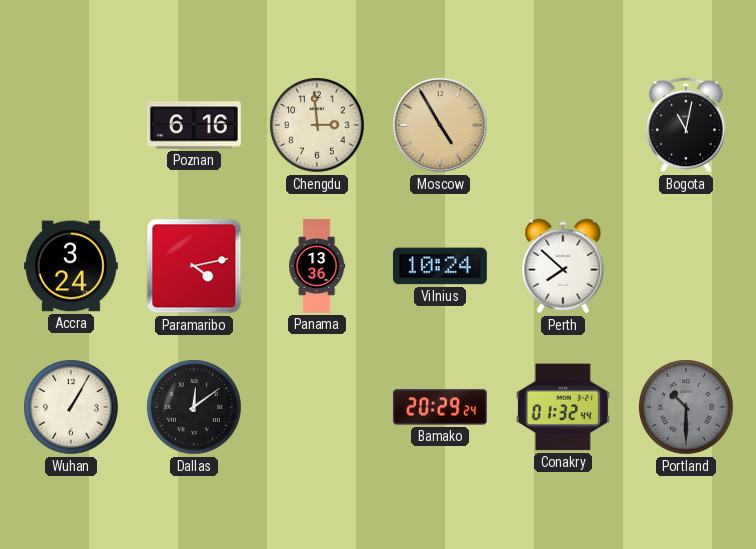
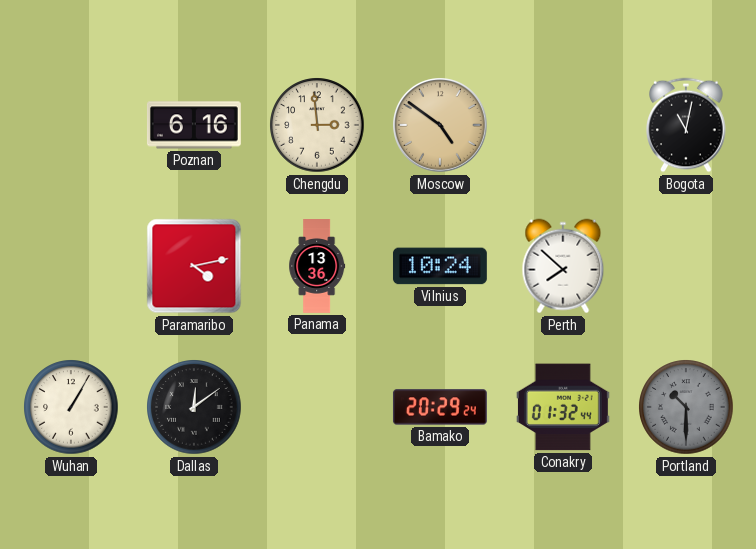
Moscow: 4:55 -> 4:51
Accra: 3:24 -> none
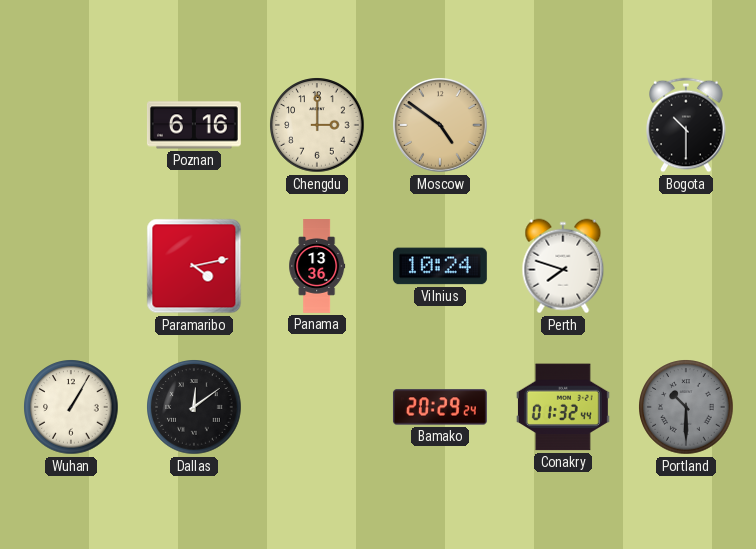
Chengdu: 2:59 -> 3:00
Bogota: 11:02 -> 10:30
Perth: 7:52 -> 7:48
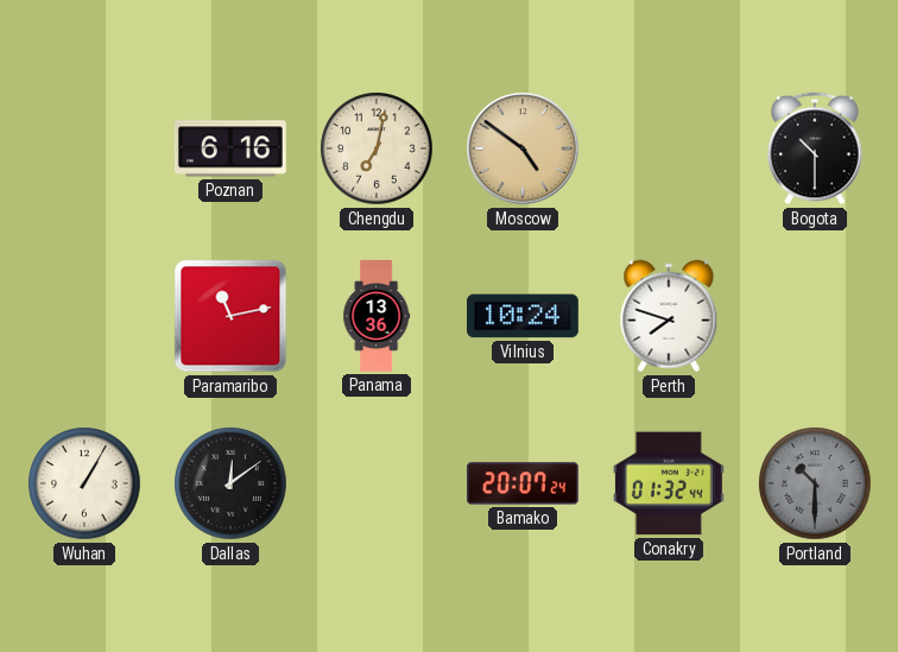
Chengdu: 3:00 -> 7:02
Paramaribo: 4:13 -> 11:13
Bamako: 20:29 -> 20:07
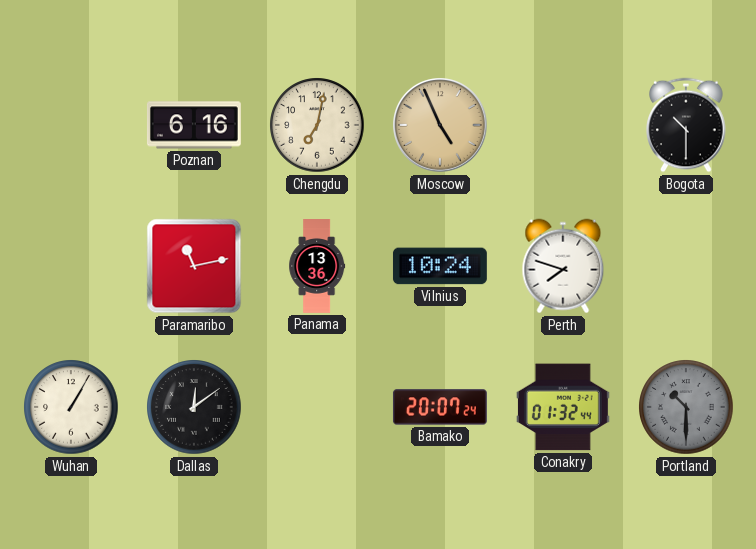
Moscow: 4:51 -> 4:56
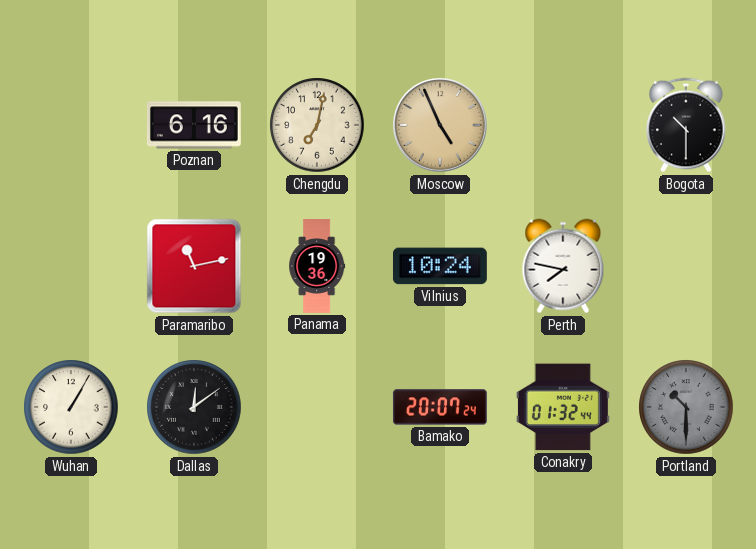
Panama: 13:36 -> 19:36
Perth: 7:48 -> 7:47
